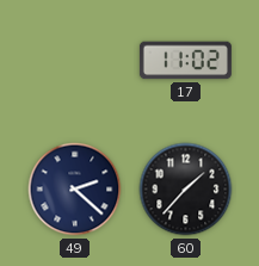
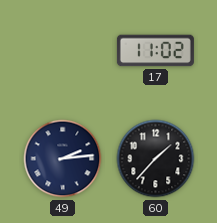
49: 2:22 -> 2:14
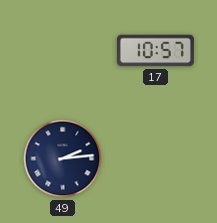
17: 11:02 -> 10:57
60: 1:37 -> none
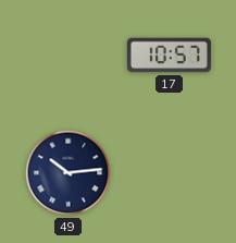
49: 2:14 -> 10:14
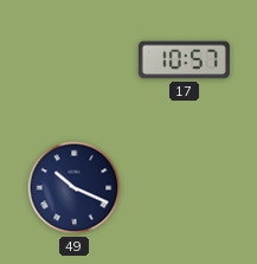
49: 10:14 -> 10:19
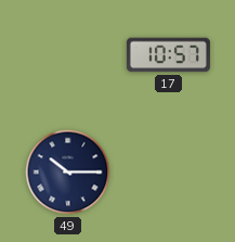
49: 10:19 -> 10:15
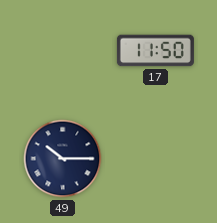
17: 10:57 -> 11:50
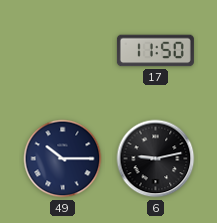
6: none -> 9:13
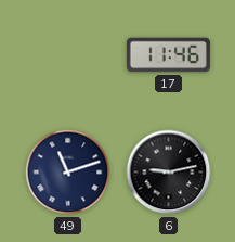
17: 11:50 -> 11:46
49: 10:15 -> 11:12
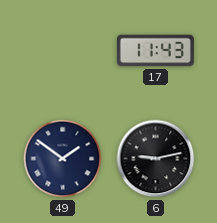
17: 11:46 -> 11:43
49: 11:12 -> 1:51
